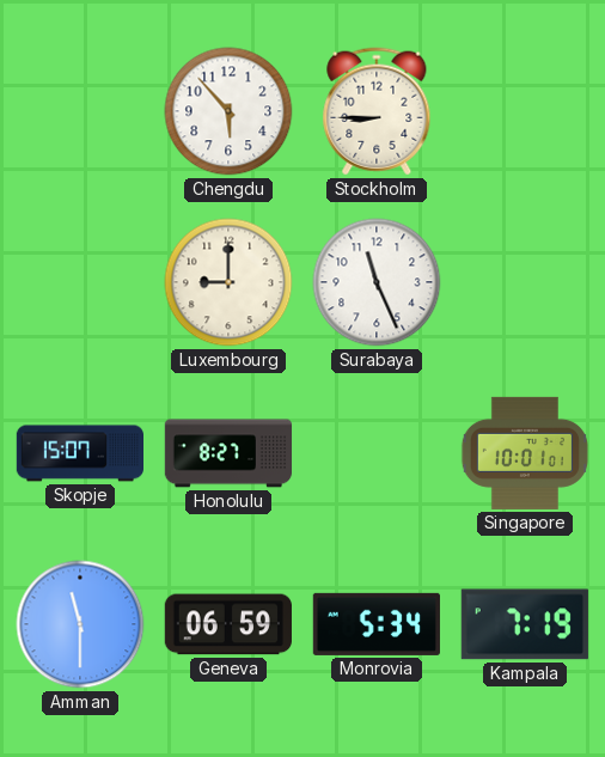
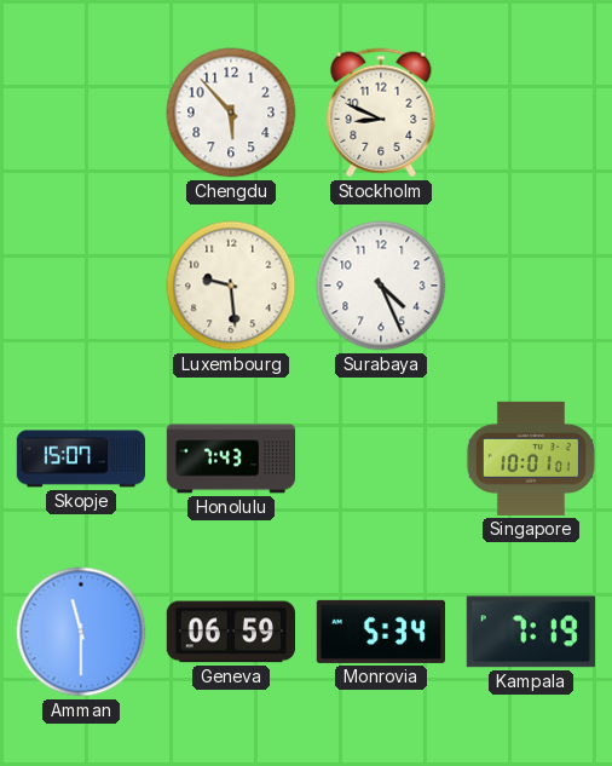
Stockholm: 8:45 -> 8:49
Luxembourg: 9:00 -> 9:29
Surabaya: 11:26 -> 4:26
Honolulu: 8:27 -> 7:43
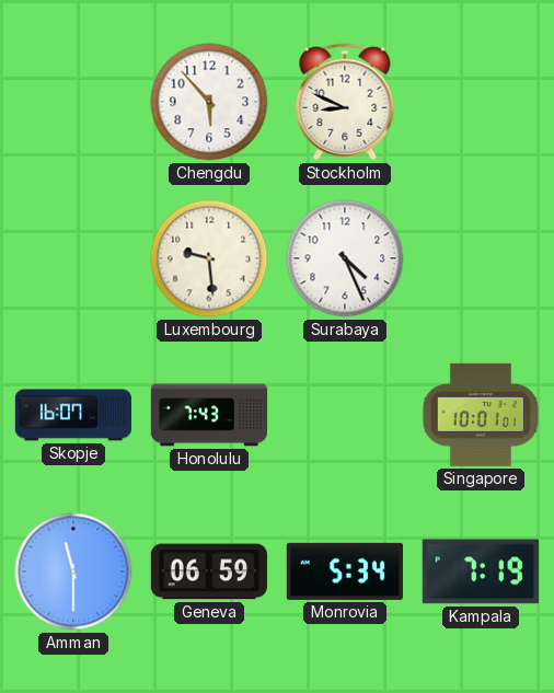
Skopje: 15:07 -> 16:07
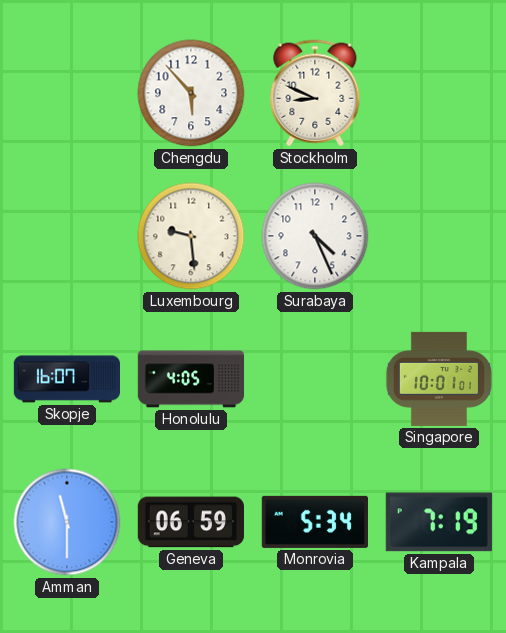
Honolulu: 7:43 -> 4:05
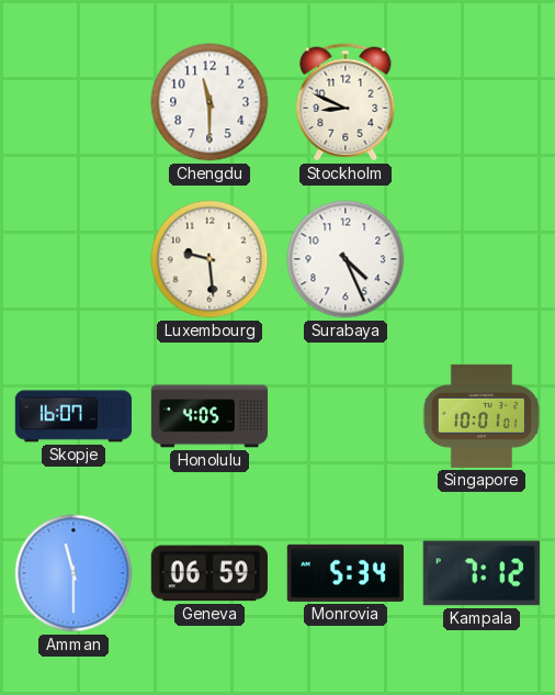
Chengdu: 5:53 -> 11:30
Kampala: 7:19 -> 7:12
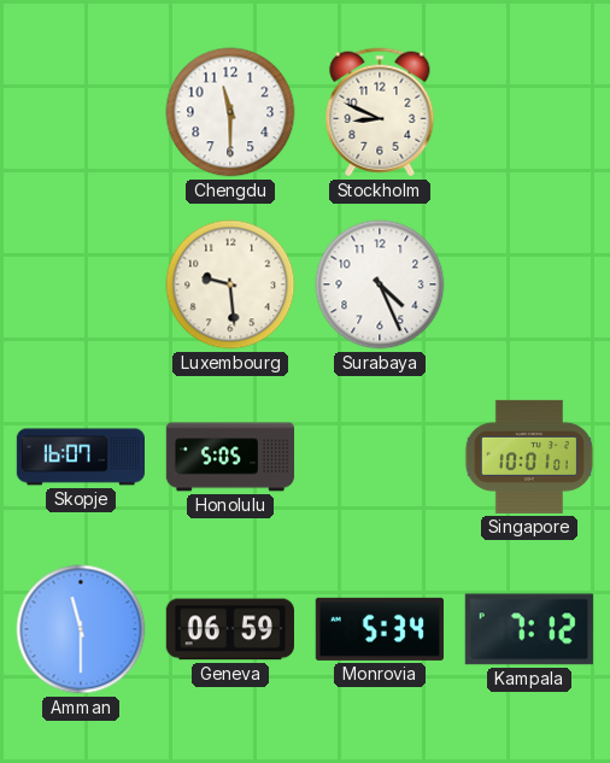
Honolulu: 4:05 -> 5:05
